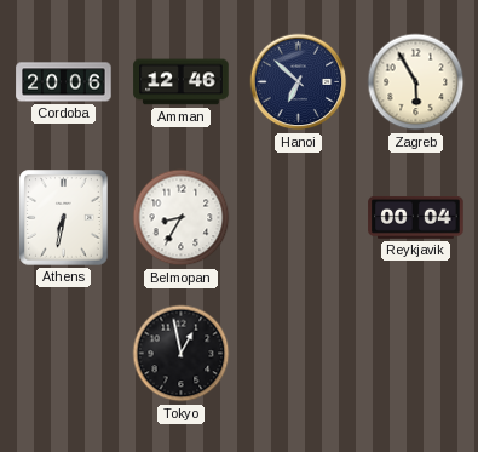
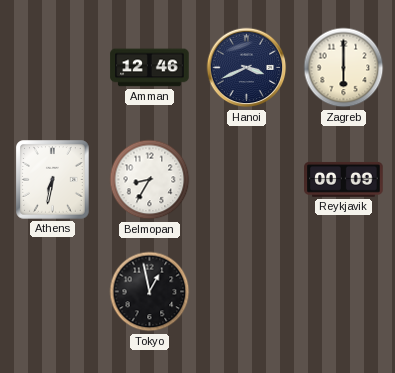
Cordoba: 20:06 -> none
Hanoi: 6:52 -> 3:41
Zagreb: 5:55 -> 6:00
Reykjavik: 00:04 -> 00:09
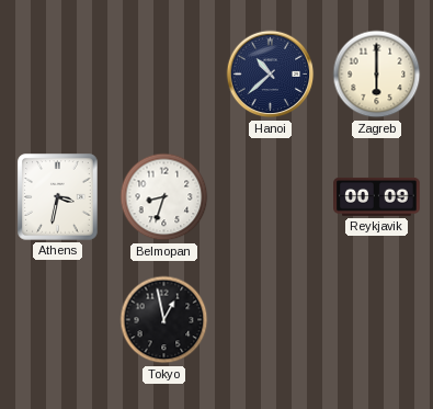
Amman: 12:46 -> none
Hanoi: 3:41 -> 10:38
Athens: 6:32 -> 3:32
Belmopan: 8:35 -> 8:33
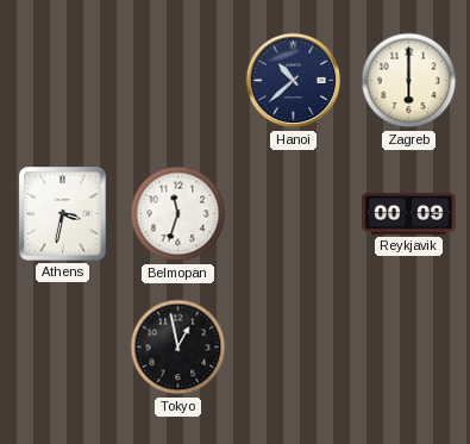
Belmopan: 8:33 -> 11:33
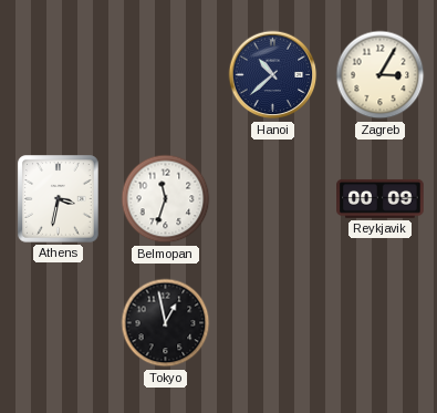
Zagreb: 6:00 -> 3:05
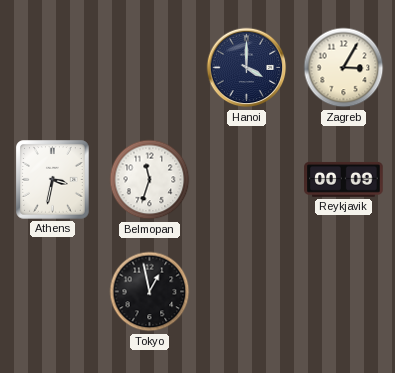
Hanoi: 10:38 -> 4:00
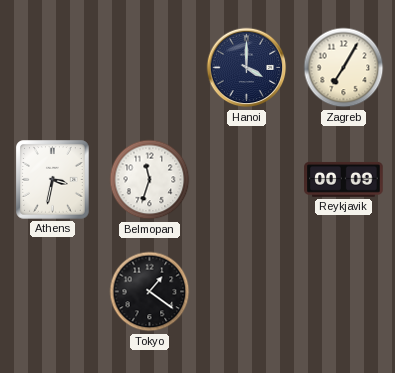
Zagreb: 3:05 -> 7:05
Tokyo: 12:58 -> 1:21
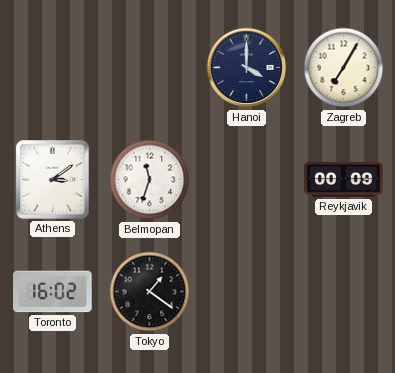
Athens: 3:32 -> 3:09
Toronto: none -> 16:02
